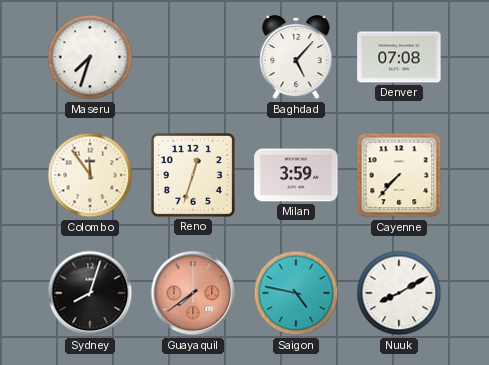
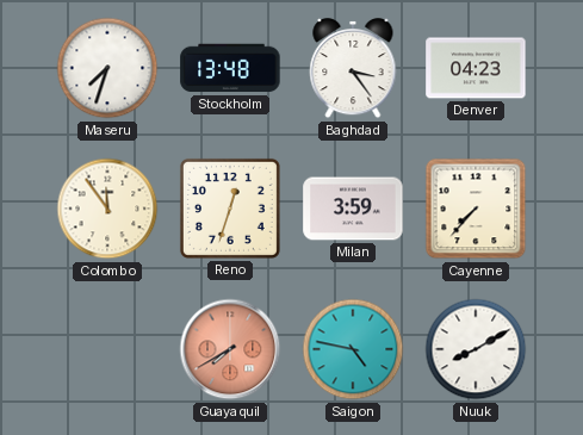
Stockholm: none -> 13:48
Baghdad: 5:07 -> 3:24
Denver: 07:08 -> 04:23
Sydney: 8:03 -> none
Guayaquil: 7:39 -> 7:40
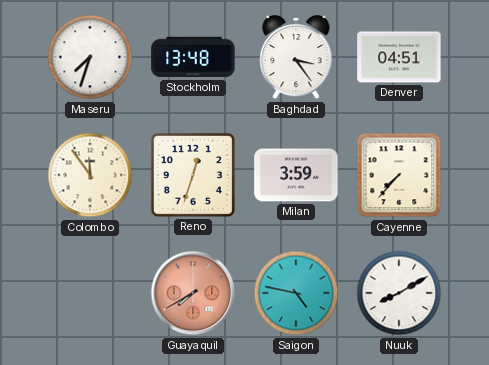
Denver: 04:23 -> 04:51
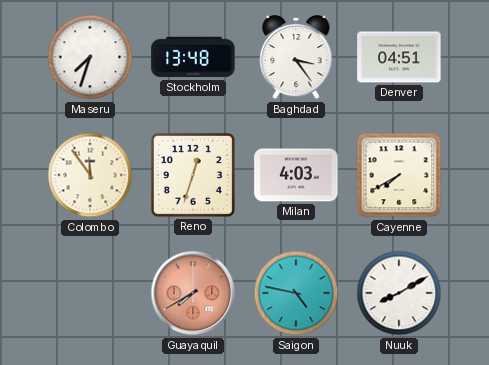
Milan: 3:59 -> 4:03
Cayenne: 7:37 -> 7:40
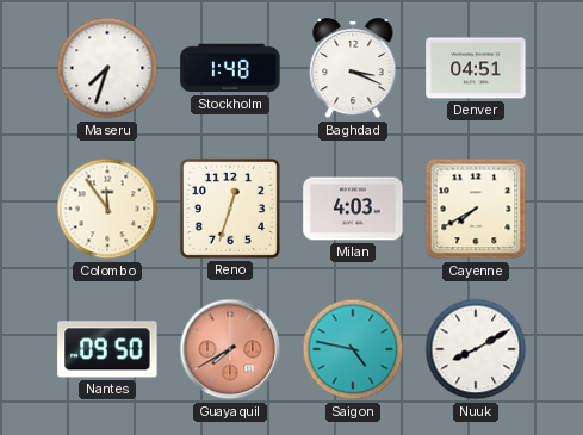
Stockholm: 13:48 -> 1:48
Baghdad: 3:24 -> 3:19
Nantes: none -> 09:50
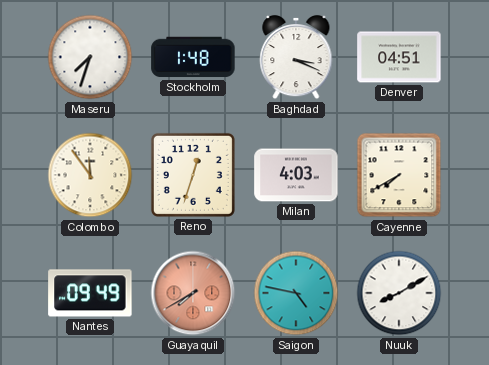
Nantes: 09:50 -> 09:49
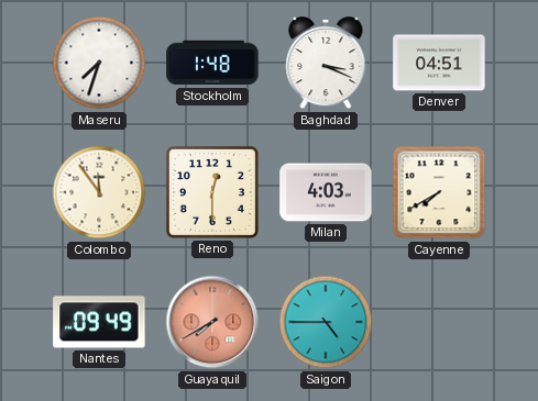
Reno: 12:33 -> 12:30
Saigon: 4:47 -> 4:45
Nuuk: 8:10 -> none
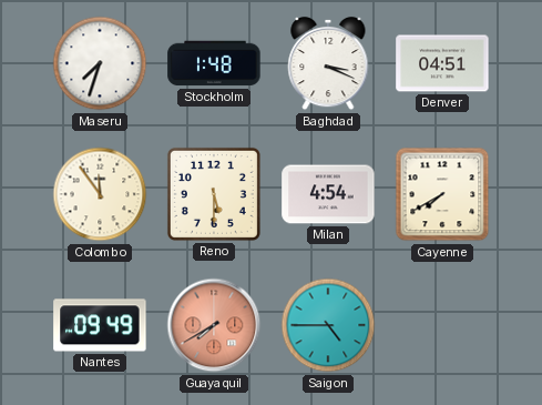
Reno: 12:30 -> 5:30
Milan: 4:03 -> 4:54
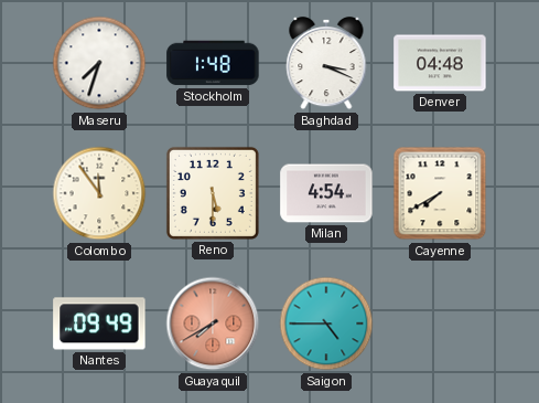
Denver: 04:51 -> 04:48
